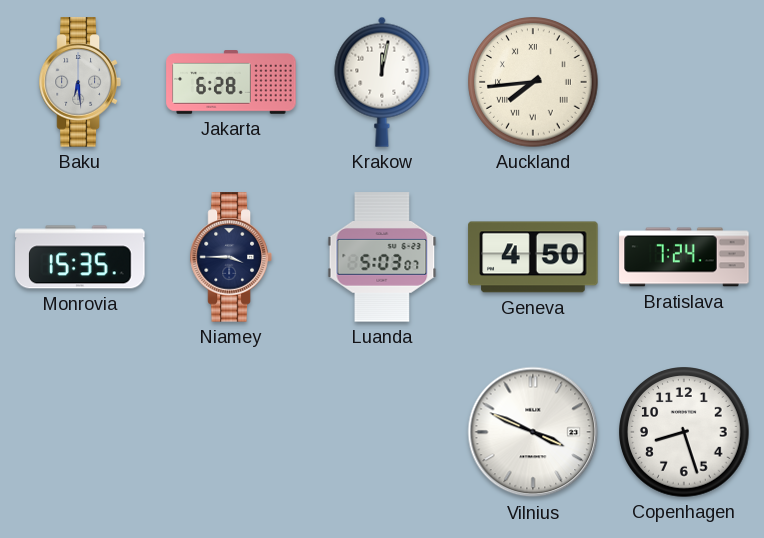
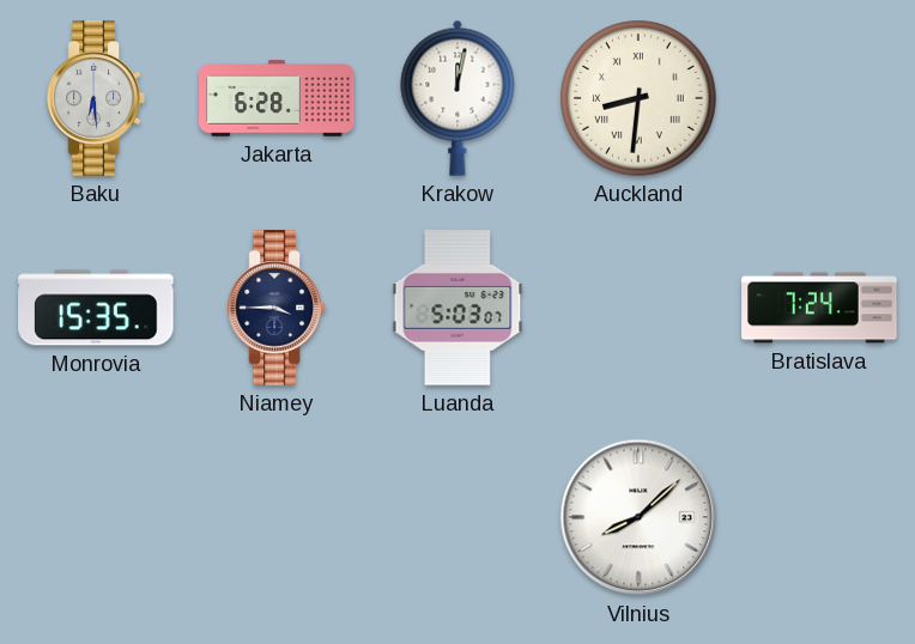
Auckland: 7:44 -> 8:31
Geneva: 4:50 -> none
Vilnius: 3:49 -> 8:08
Copenhagen: 8:27 -> none
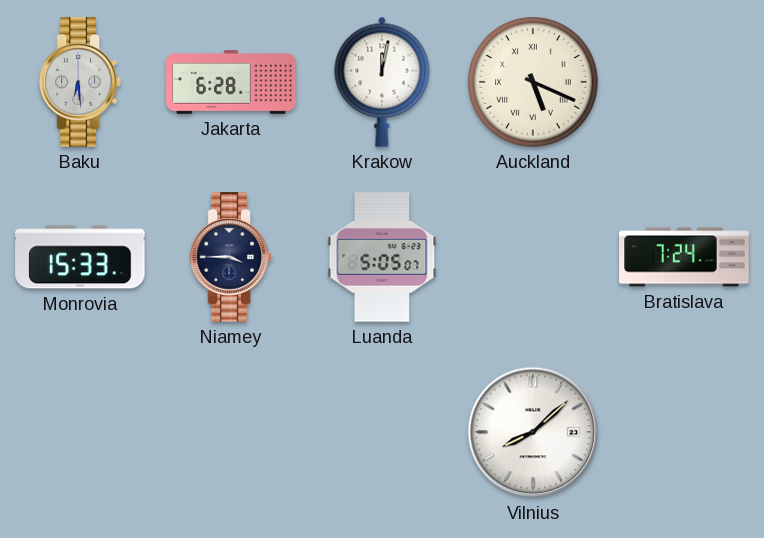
Auckland: 8:31 -> 5:19
Monrovia: 15:35 -> 15:33
Luanda: 5:03 -> 5:05
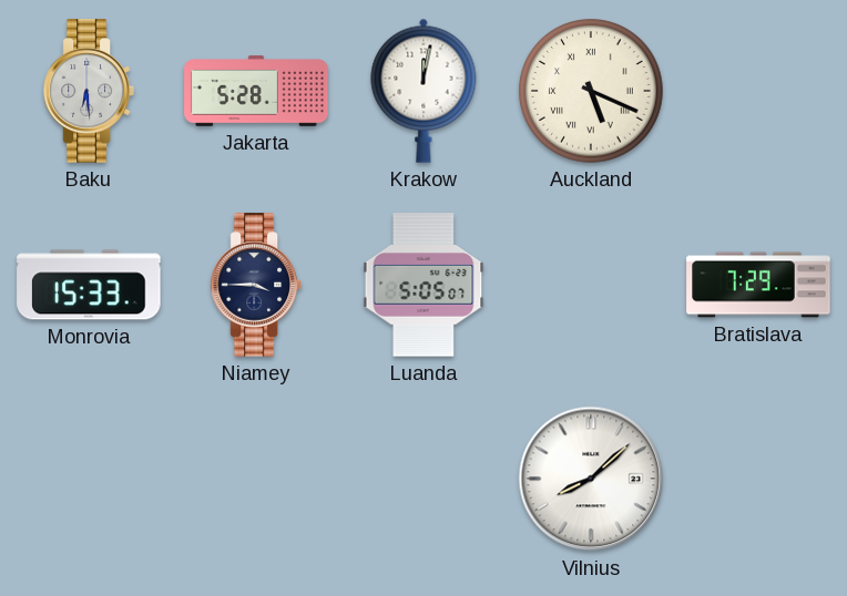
Jakarta: 6:28 -> 5:28
Bratislava: 7:24 -> 7:29
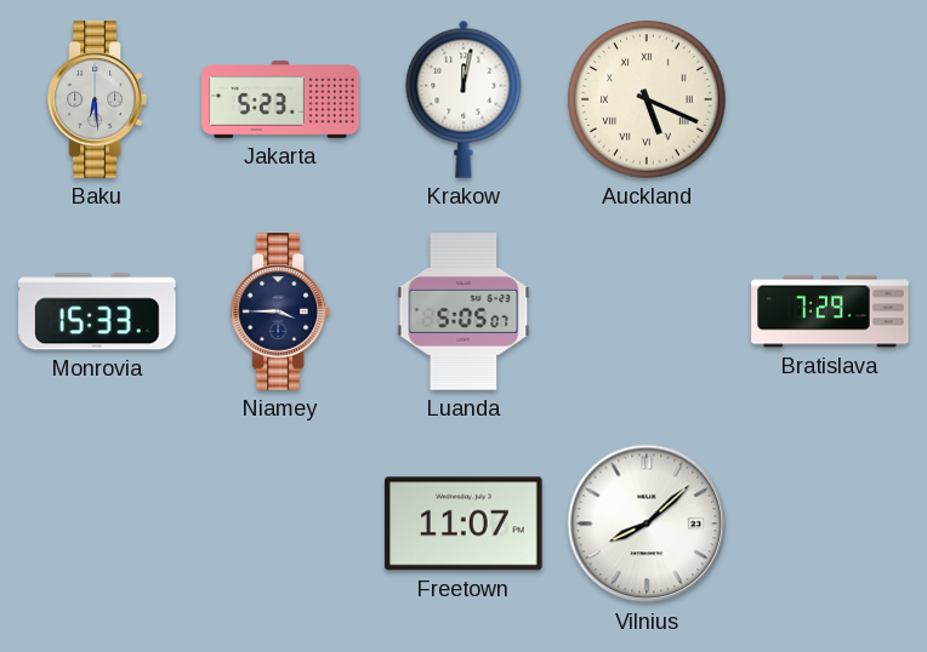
Jakarta: 5:28 -> 5:23
Freetown: none -> 11:07
